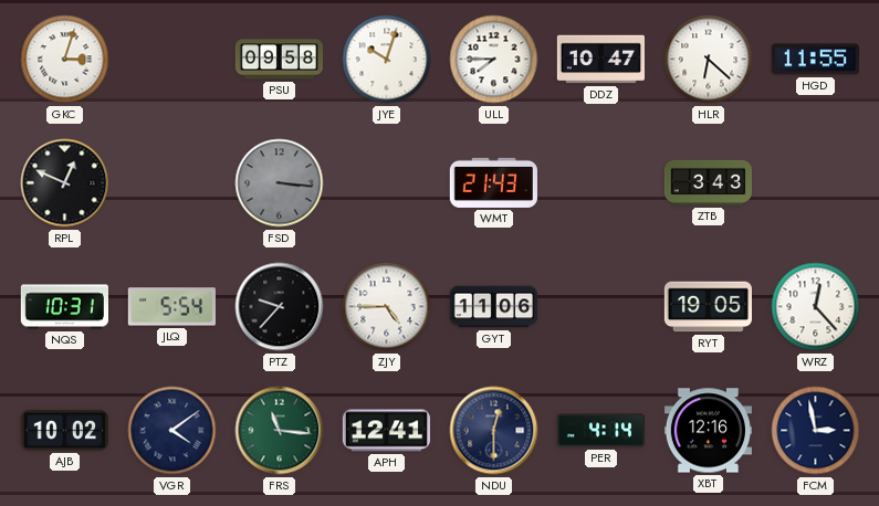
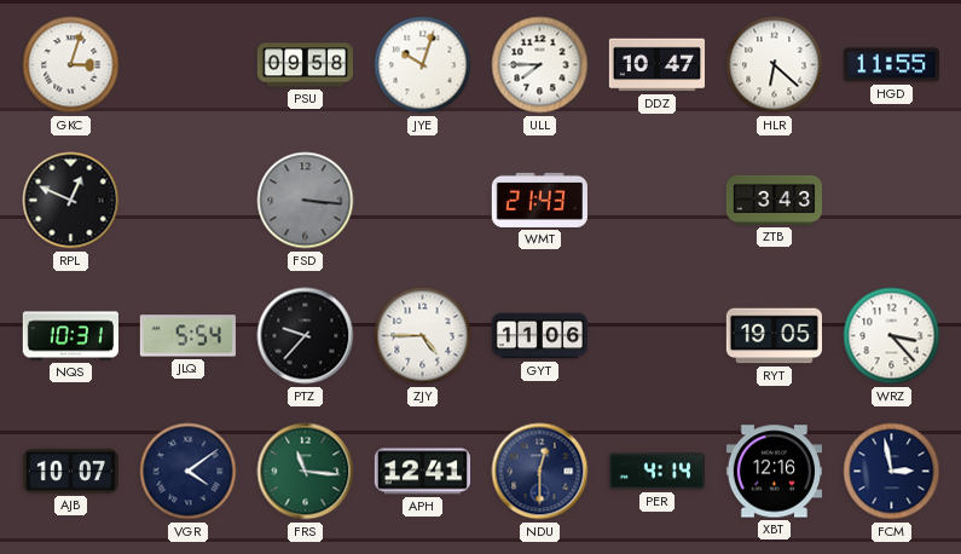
WRZ: 12:23 -> 3:23
AJB: 10:02 -> 10:07
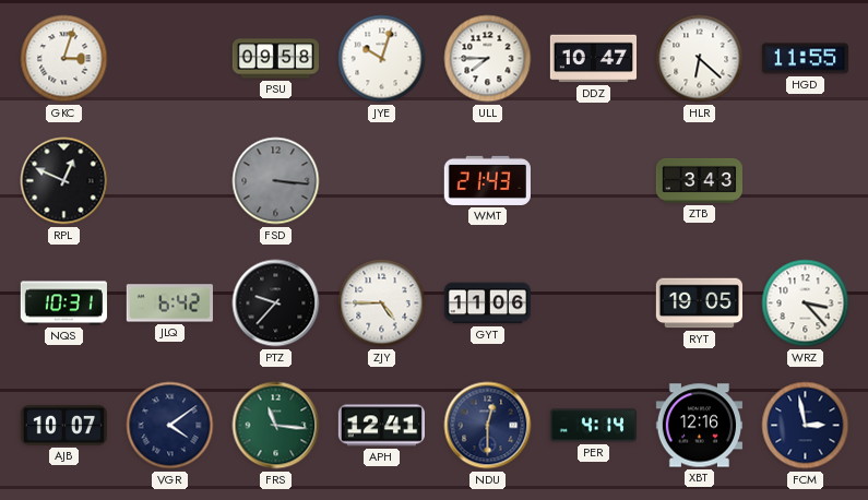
JLQ: 5:54 -> 6:42
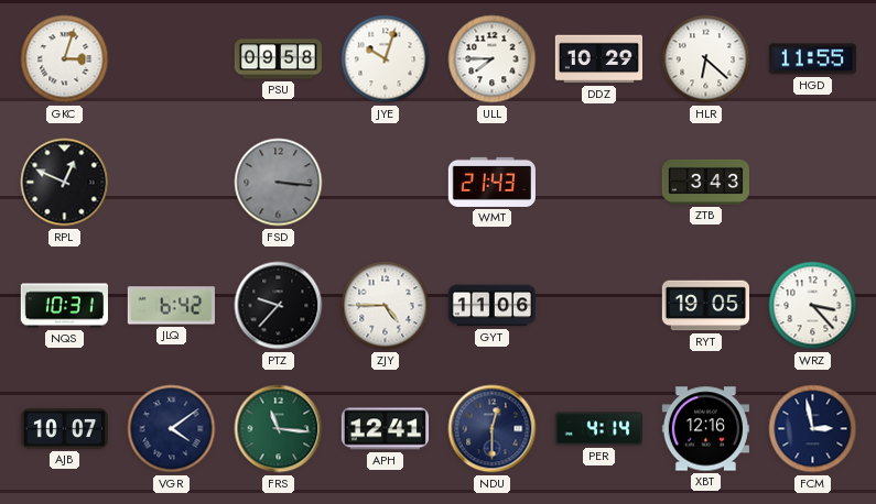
DDZ: 10:47 -> 10:29
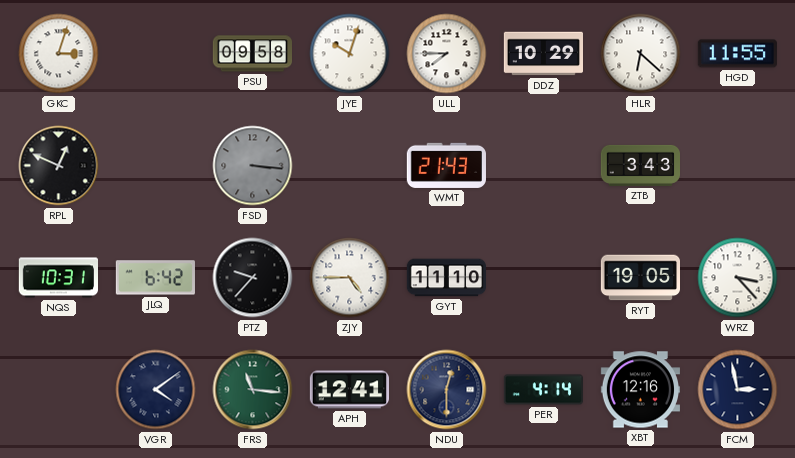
GYT: 11:06 -> 11:10
AJB: 10:07 -> none
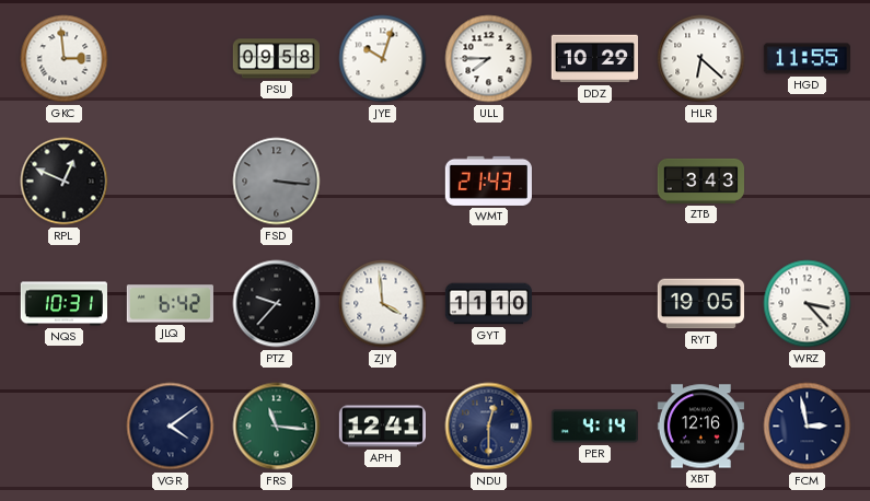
GKC: 3:03 -> 2:59
ZJY: 4:45 -> 3:59
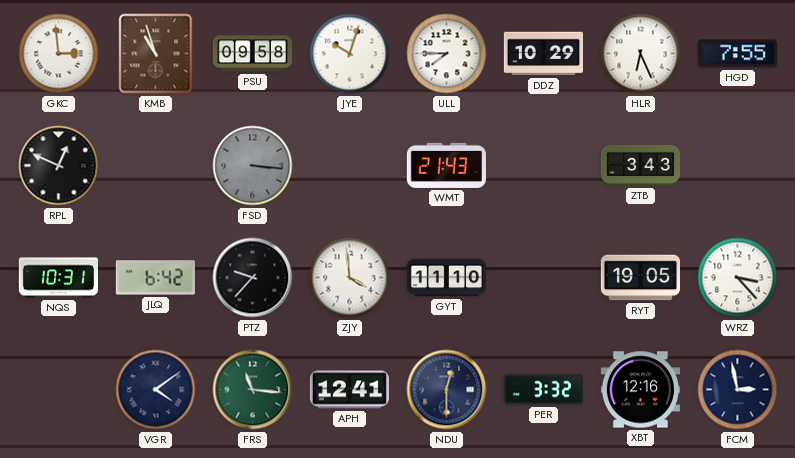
KMB: none -> 10:57
HLR: 6:22 -> 6:26
HGD: 11:55 -> 7:55
PER: 4:14 -> 3:32
